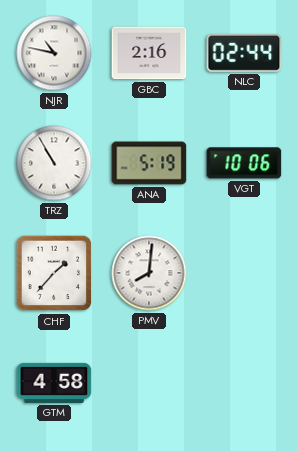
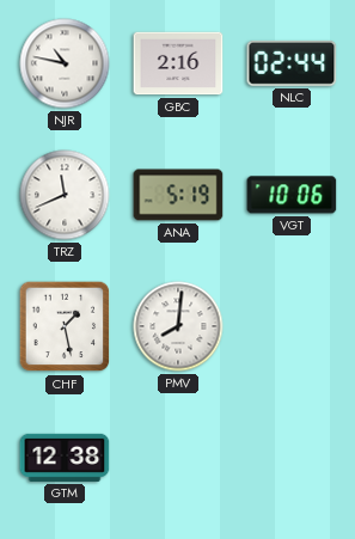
TRZ: 10:55 -> 11:41
CHF: 1:37 -> 1:28
GTM: 4:58 -> 12:38
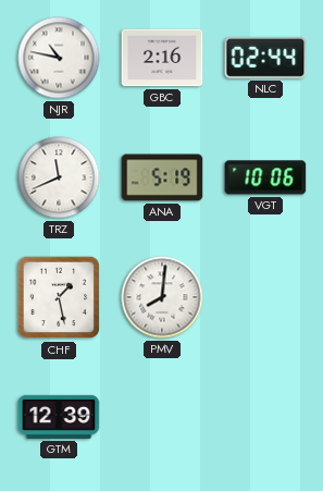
GTM: 12:38 -> 12:39
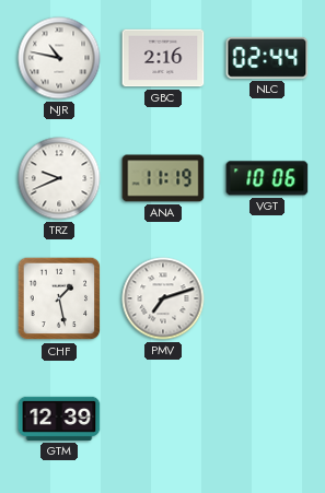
TRZ: 11:41 -> 9:41
ANA: 5:19 -> 11:19
PMV: 8:01 -> 7:12
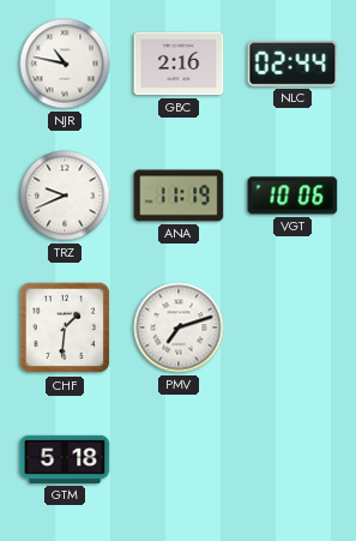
CHF: 1:28 -> 1:31
GTM: 12:39 -> 5:18
